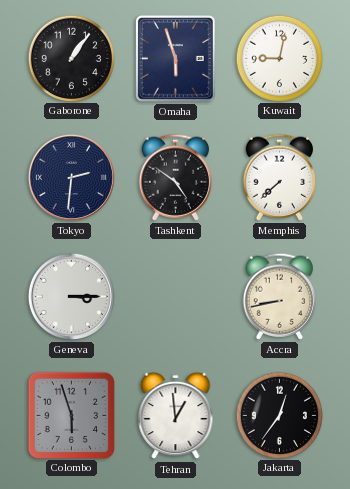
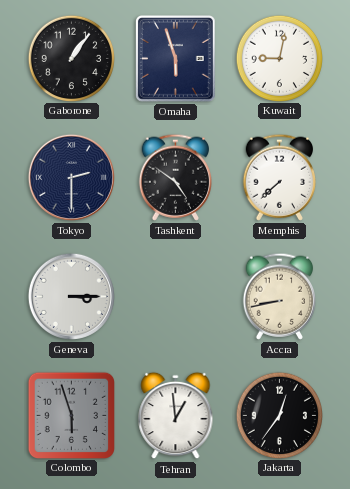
Tokyo: 2:31 -> 2:30
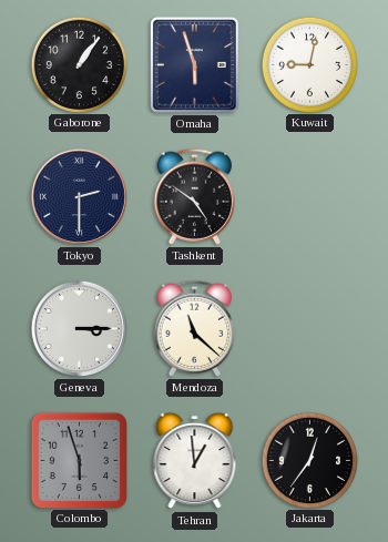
Memphis: 7:38 -> none
Mendoza: none -> 11:22
Accra: 8:43 -> none
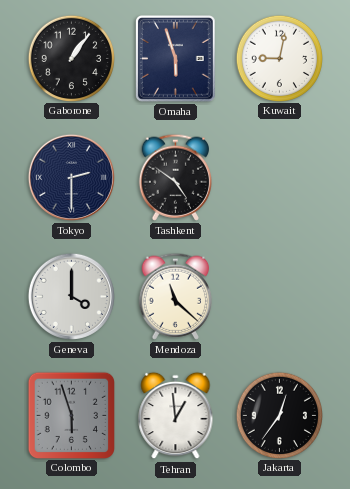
Geneva: 3:15 -> 4:00
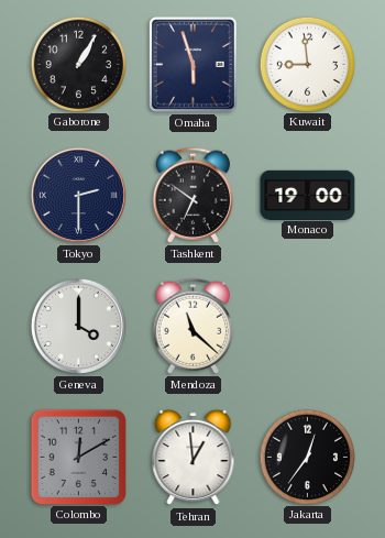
Gaborone: 1:06 -> 1:05
Kuwait: 9:02 -> 8:59
Tashkent: 4:51 -> 6:51
Monaco: none -> 19:00
Colombo: 5:57 -> 12:10
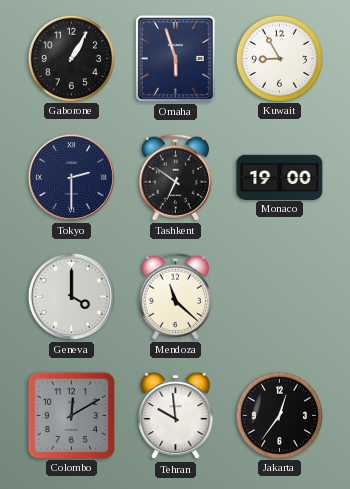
Kuwait: 8:59 -> 8:55
Tehran: 12:59 -> 9:59
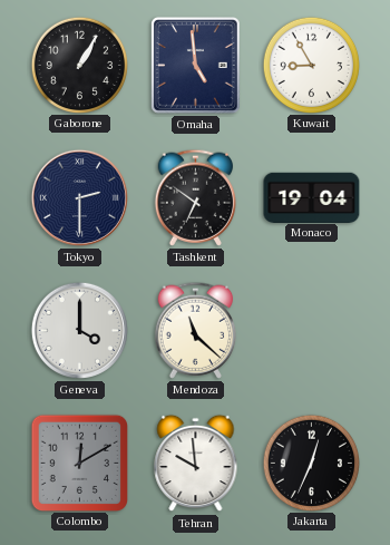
Omaha: 5:57 -> 4:59
Monaco: 19:00 -> 19:04
Jakarta: 12:36 -> 12:34
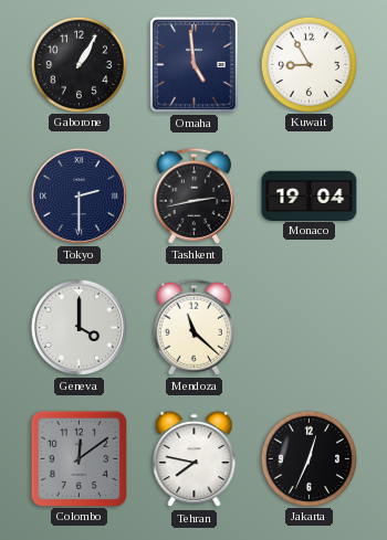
Tashkent: 6:51 -> 2:43
Colombo: 12:10 -> 12:09
Tehran: 9:59 -> 7:47
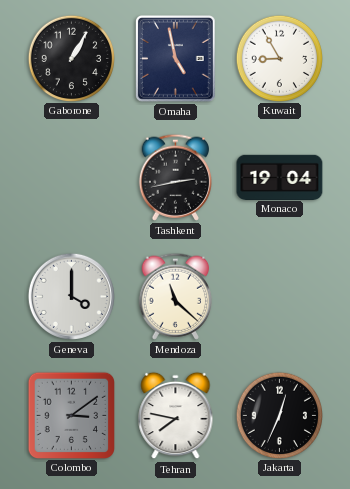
Omaha: 4:59 -> 4:58
Tokyo: 2:30 -> none
Colombo: 12:09 -> 3:09
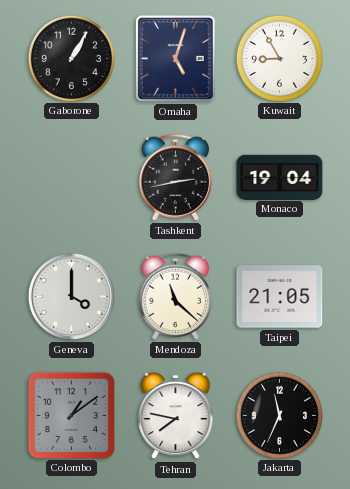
Omaha: 4:58 -> 5:03
Taipei: none -> 21:05
Colombo: 3:09 -> 1:09
Jakarta: 12:34 -> 11:34
